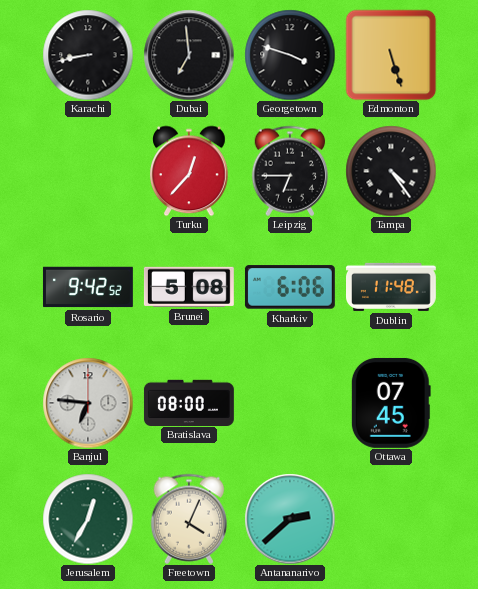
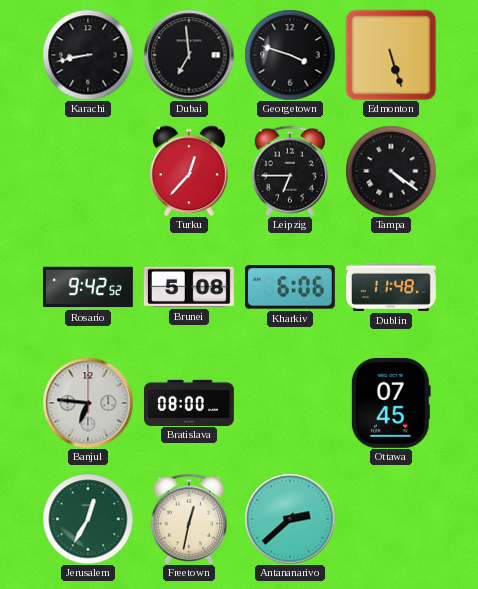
Tampa: 4:24 -> 4:21
Freetown: 4:04 -> 12:32
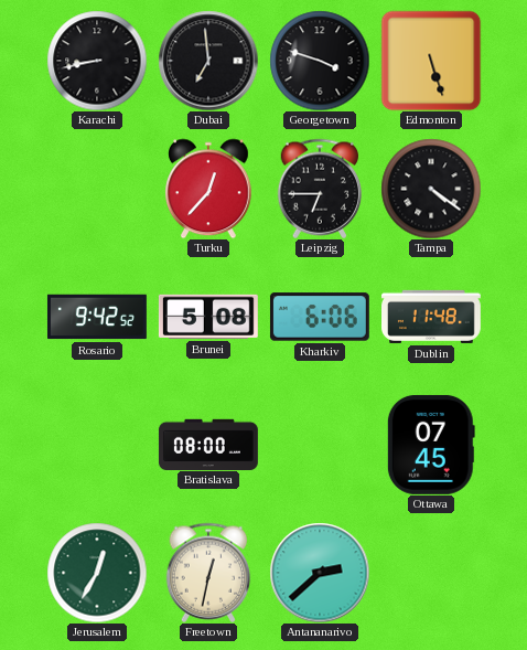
Banjul: 6:46 -> none
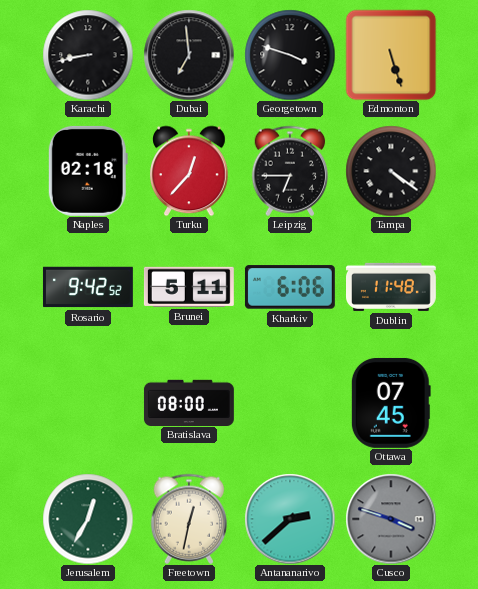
Naples: none -> 02:18
Brunei: 5:08 -> 5:11
Cusco: none -> 3:48
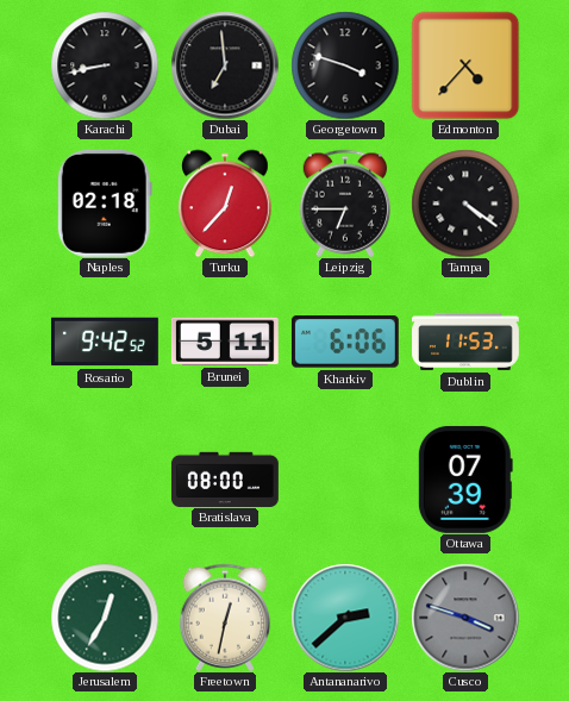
Edmonton: 5:27 -> 4:37
Dublin: 11:48 -> 11:53
Ottawa: 07:45 -> 07:39
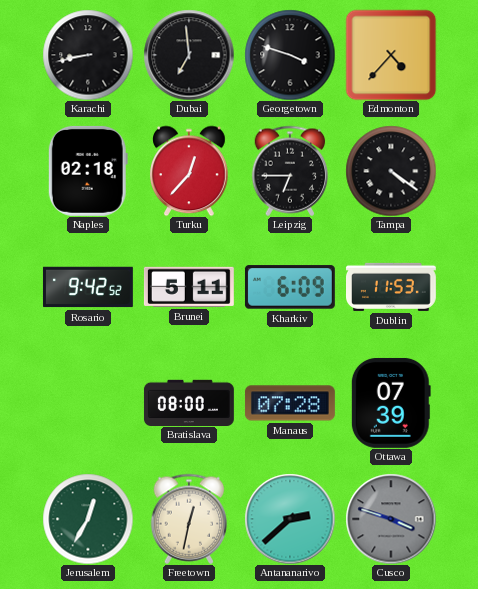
Kharkiv: 6:06 -> 6:09
Manaus: none -> 07:28
